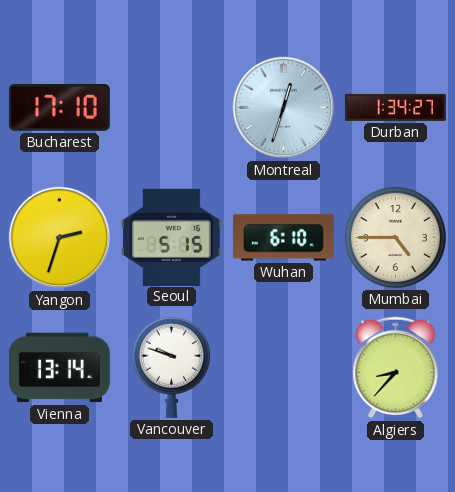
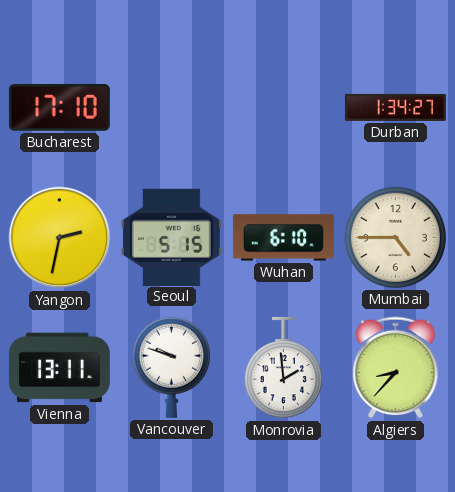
Montreal: 12:33 -> none
Yangon: 2:33 -> 2:32
Vienna: 13:14 -> 13:11
Monrovia: none -> 1:59
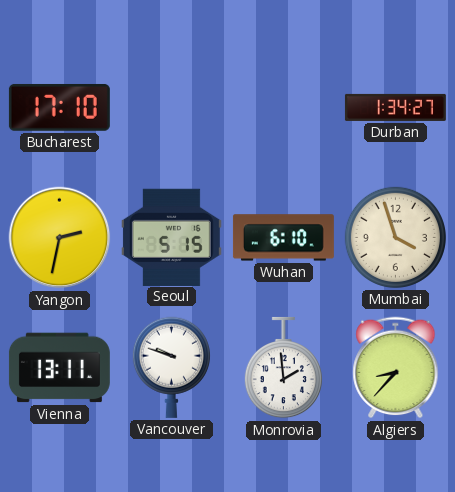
Mumbai: 4:45 -> 3:57
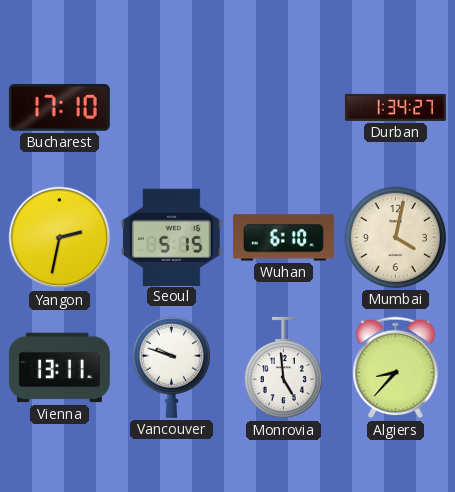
Mumbai: 3:57 -> 4:02
Monrovia: 1:59 -> 4:59
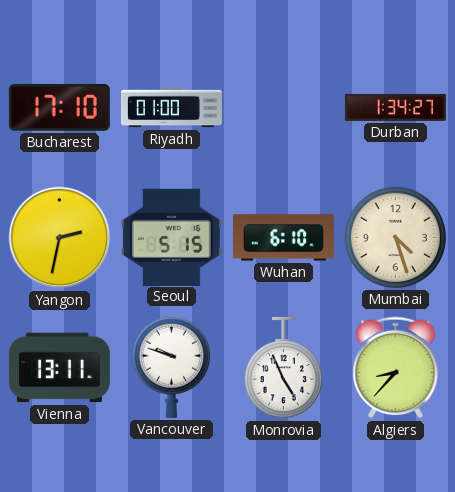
Riyadh: none -> 01:00
Mumbai: 4:02 -> 4:27
Monrovia: 4:59 -> 4:56
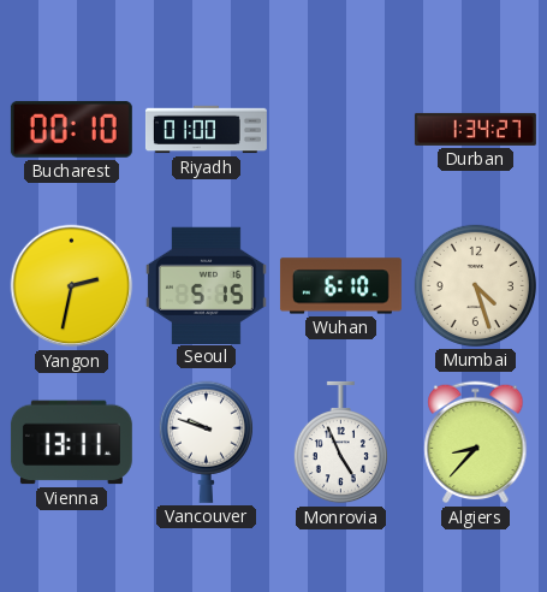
Bucharest: 17:10 -> 00:10
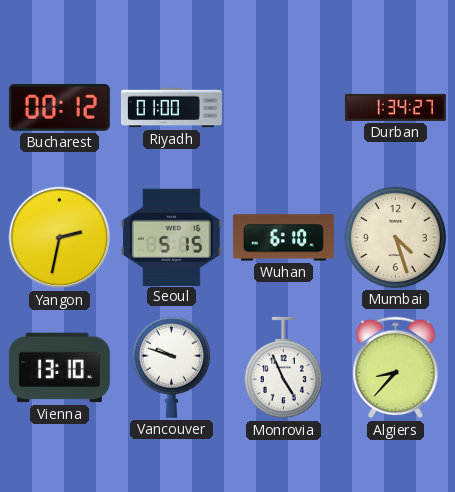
Bucharest: 00:10 -> 00:12
Vienna: 13:11 -> 13:10
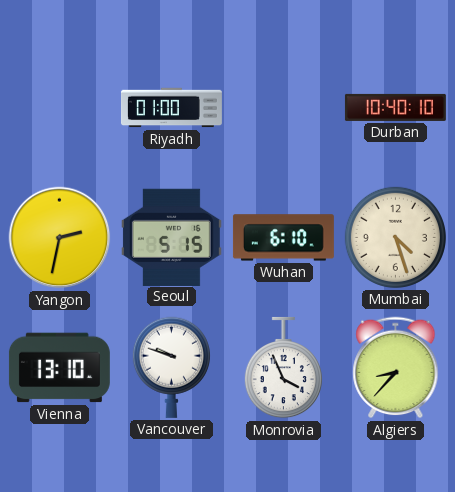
Bucharest: 00:12 -> none
Durban: 1:34 -> 10:40
Monrovia: 4:56 -> 3:56
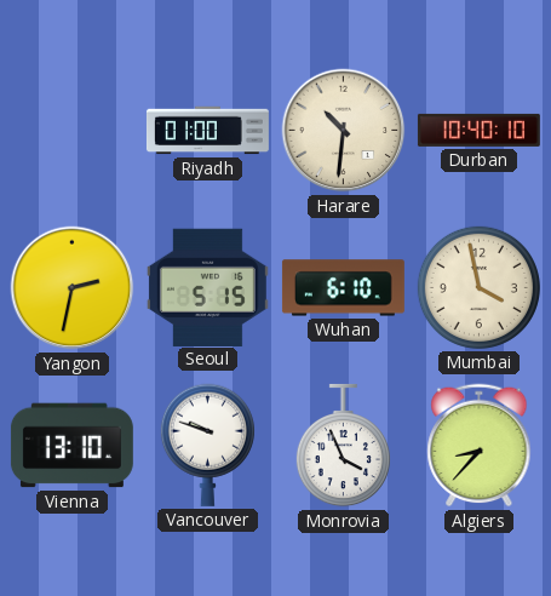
Harare: none -> 10:31
Mumbai: 4:27 -> 3:58
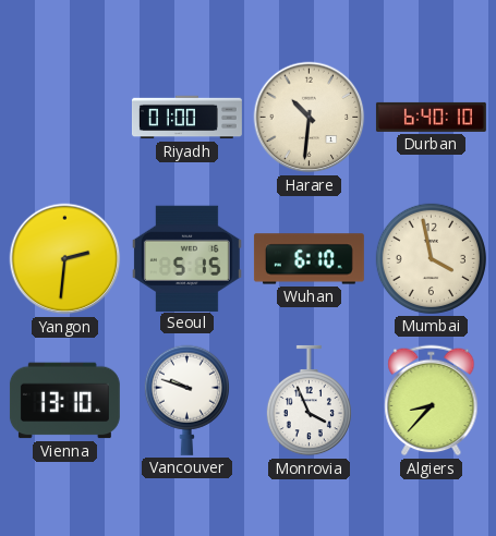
Durban: 10:40 -> 6:40
Yangon: 2:32 -> 2:31
